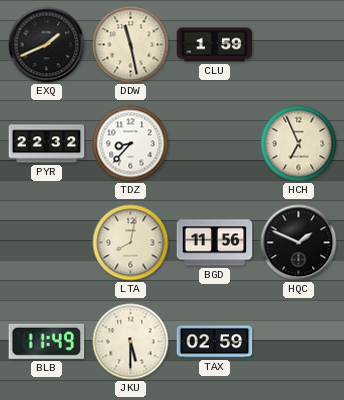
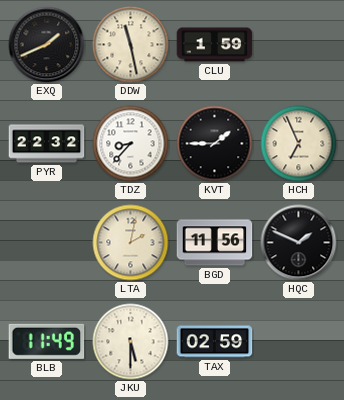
KVT: none -> 1:45
LTA: 8:02 -> 2:02
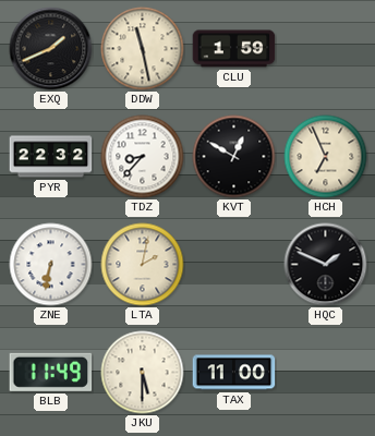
KVT: 1:45 -> 12:50
ZNE: none -> 6:32
BGD: 11:56 -> none
TAX: 02:59 -> 11:00
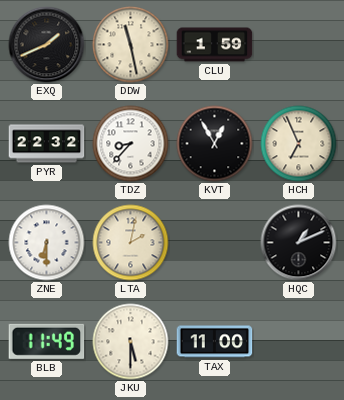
KVT: 12:50 -> 12:55
ZNE: 6:32 -> 6:30
HQC: 1:49 -> 1:11
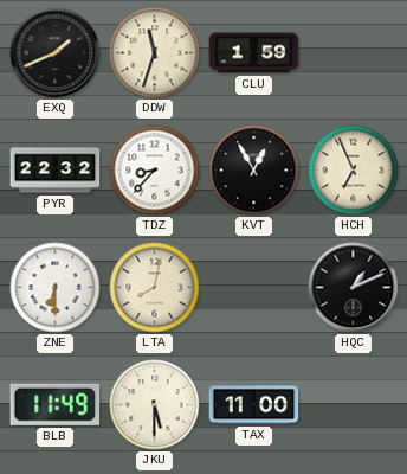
DDW: 11:28 -> 11:33
LTA: 2:02 -> 8:02
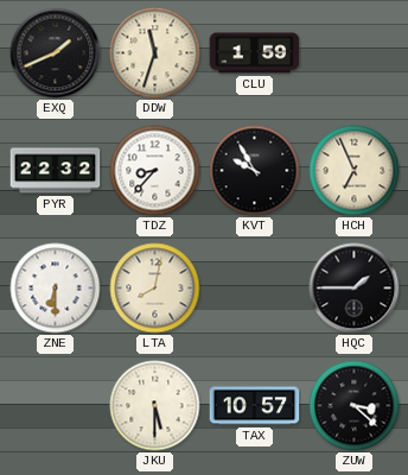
KVT: 12:55 -> 9:55
HQC: 1:11 -> 1:45
BLB: 11:49 -> none
TAX: 11:00 -> 10:57
ZUW: none -> 3:22
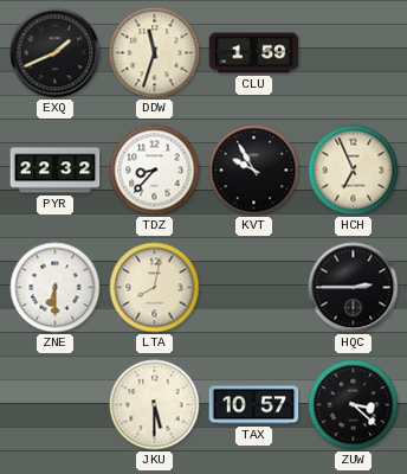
HQC: 1:45 -> 2:45
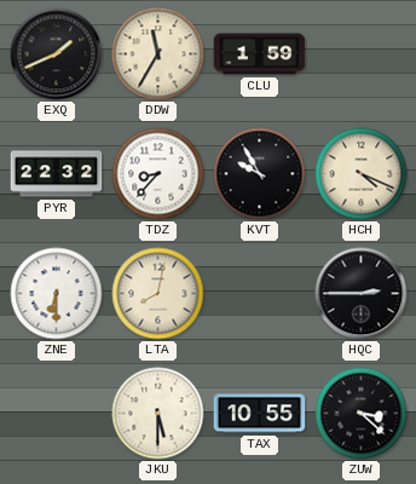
DDW: 11:33 -> 11:35
HCH: 6:56 -> 4:19
TAX: 10:57 -> 10:55
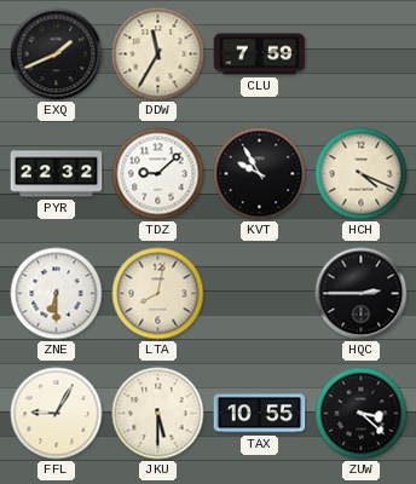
CLU: 1:59 -> 7:59
TDZ: 8:37 -> 9:08
FFL: none -> 9:05
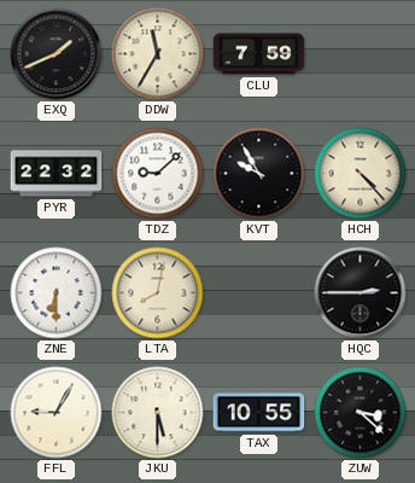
HCH: 4:19 -> 4:23
